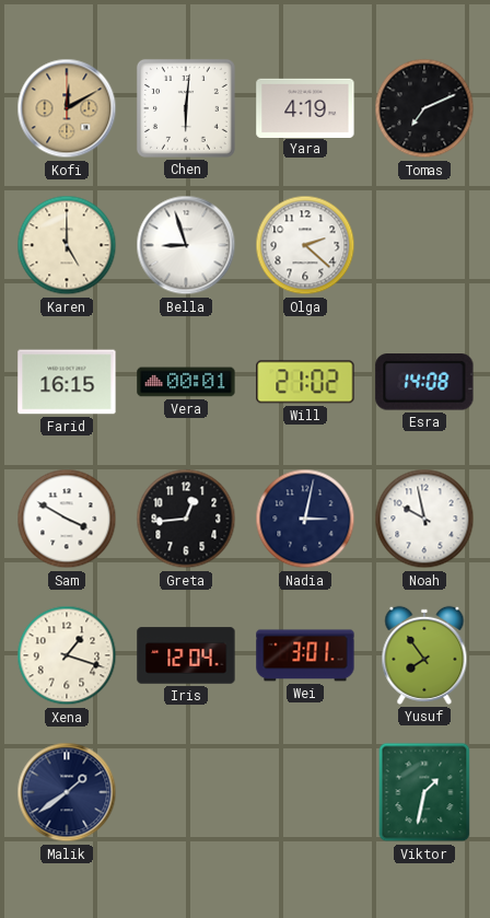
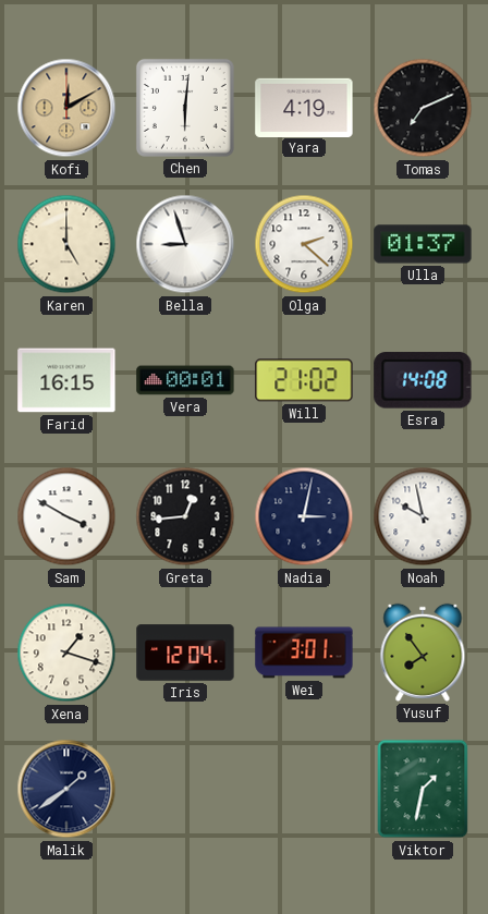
Ulla: none -> 01:37
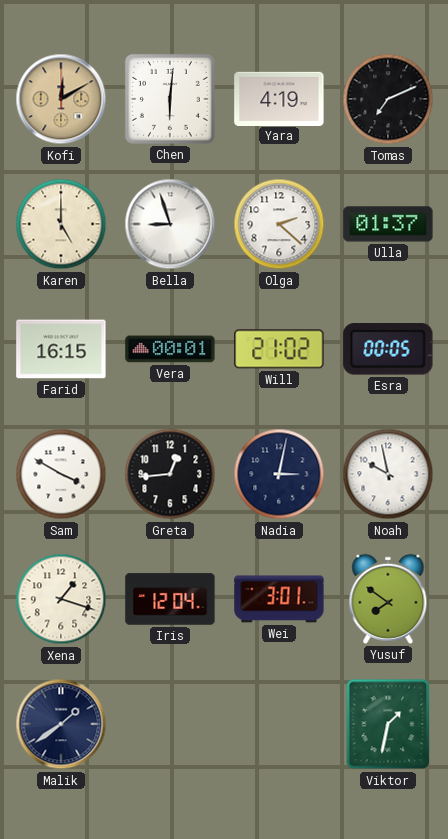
Esra: 14:08 -> 00:05
Yusuf: 7:54 -> 7:51
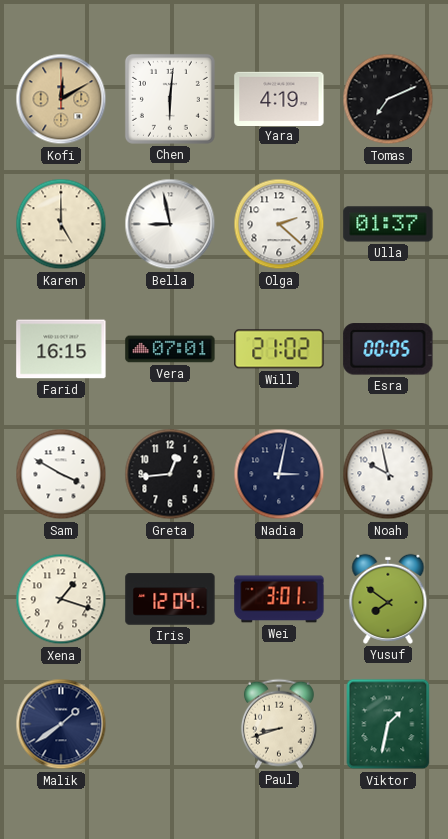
Bella: 8:57 -> 8:58
Vera: 00:01 -> 07:01
Paul: none -> 8:42
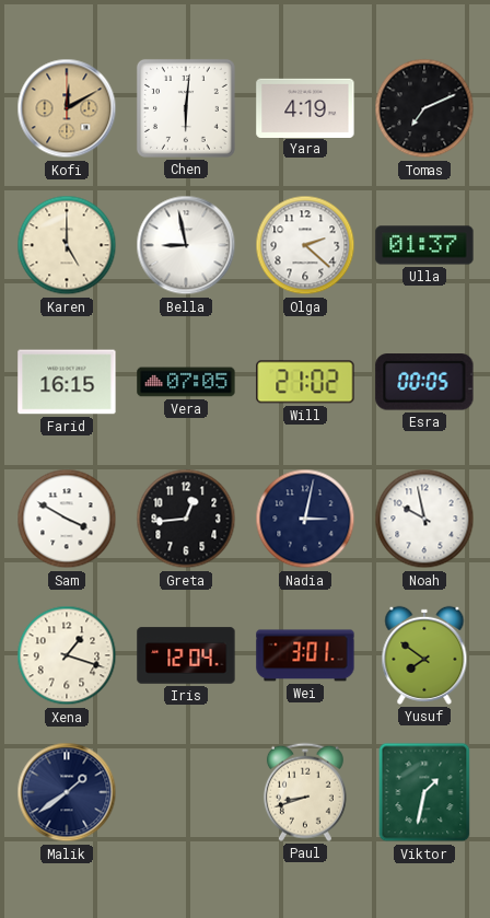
Vera: 07:01 -> 07:05
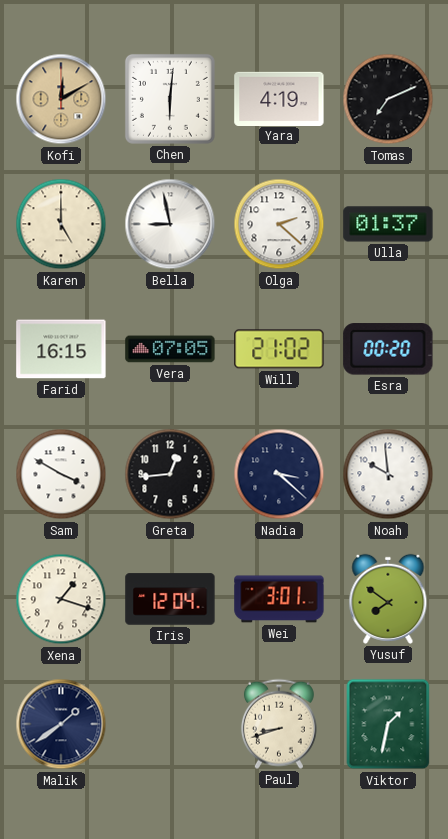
Esra: 00:05 -> 00:20
Nadia: 3:02 -> 3:22
Noah: 9:58 -> 9:59
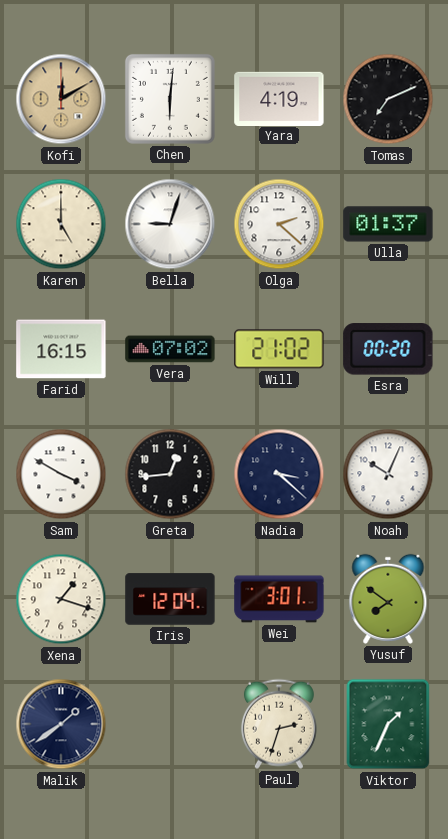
Bella: 8:58 -> 9:03
Vera: 07:05 -> 07:02
Noah: 9:59 -> 10:04
Paul: 8:42 -> 2:33
Viktor: 1:32 -> 1:34
